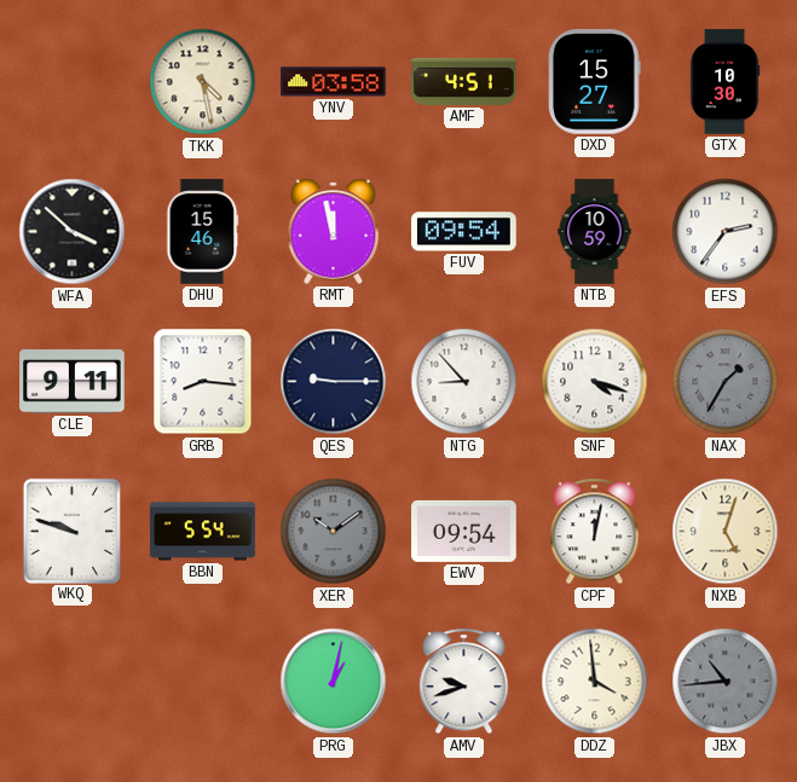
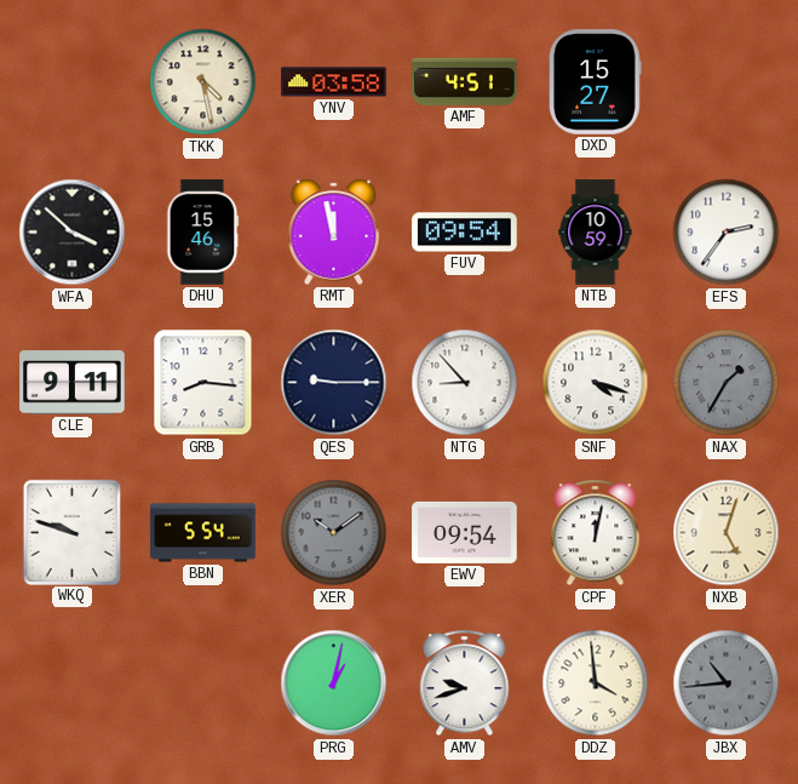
GTX: 10:30 -> none
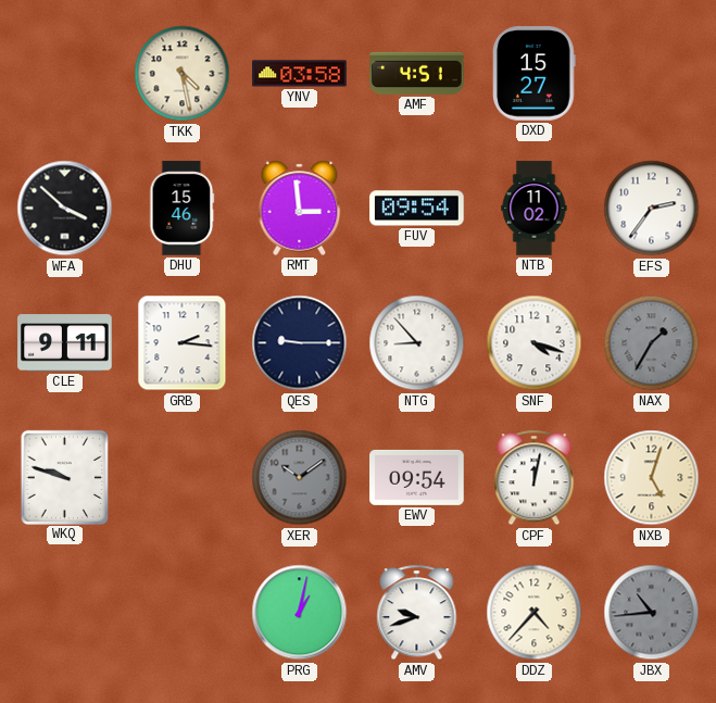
RMT: 11:58 -> 2:59
NTB: 10:59 -> 11:02
GRB: 8:16 -> 2:16
BBN: 5:54 -> none
DDZ: 3:59 -> 4:37
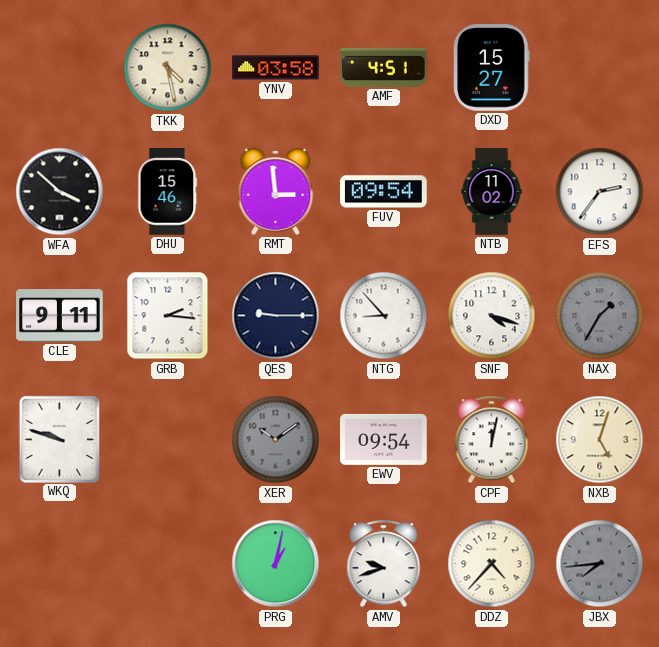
JBX: 10:44 -> 7:44
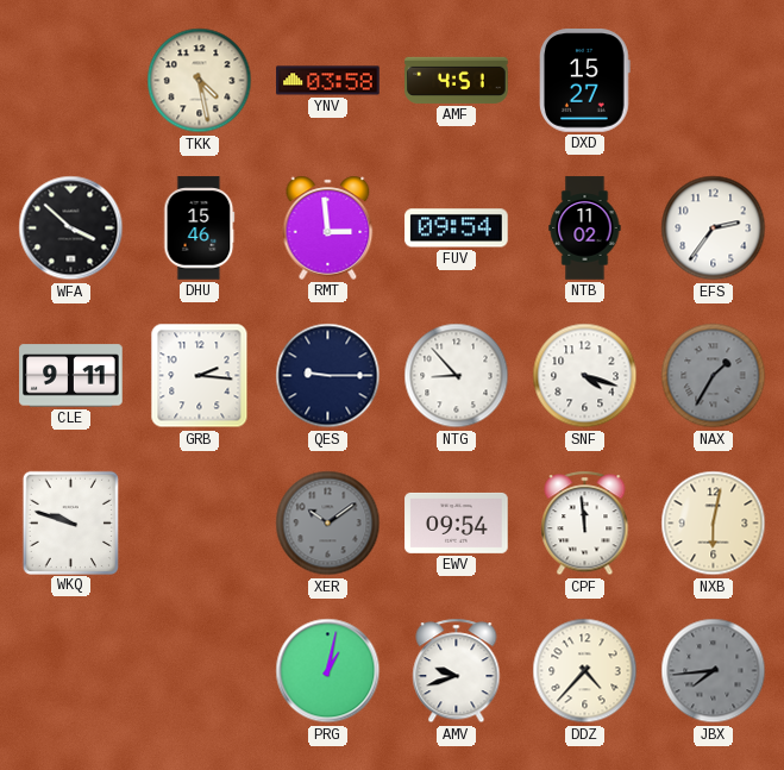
CPF: 12:02 -> 11:59
NXB: 5:03 -> 6:02
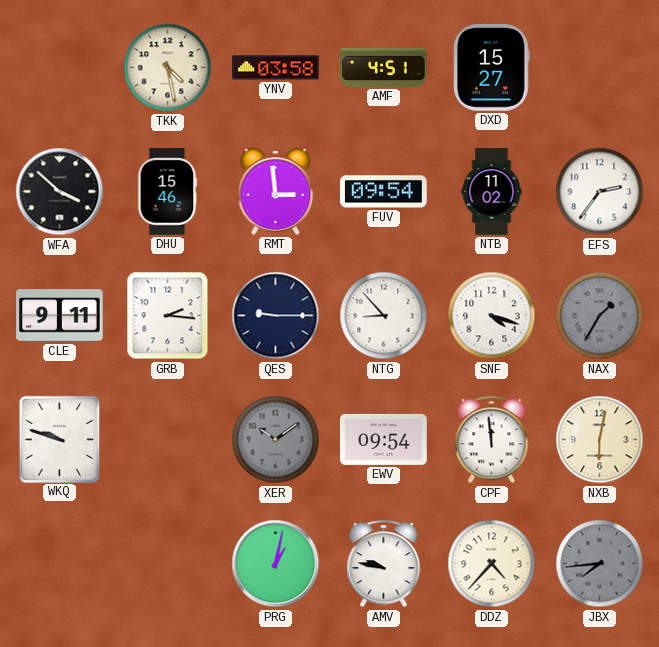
AMV: 9:42 -> 9:47
